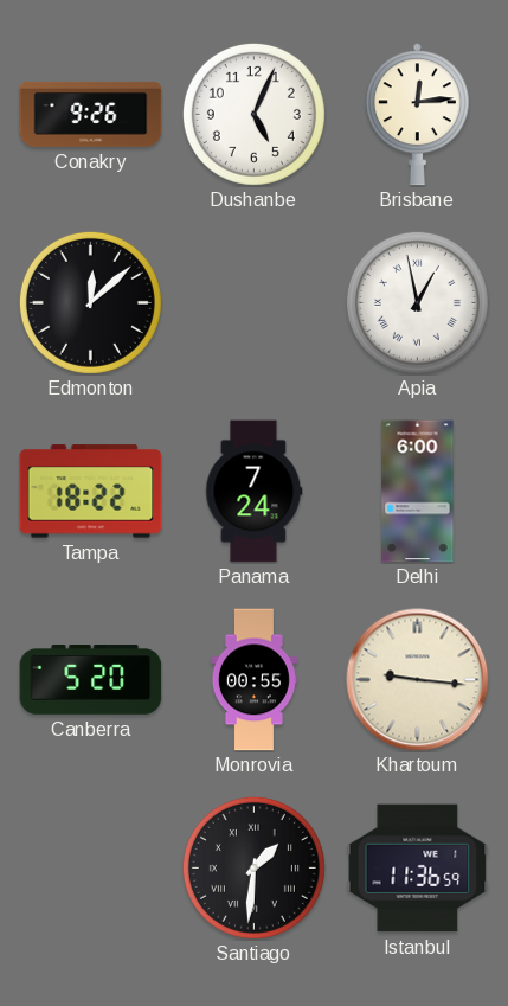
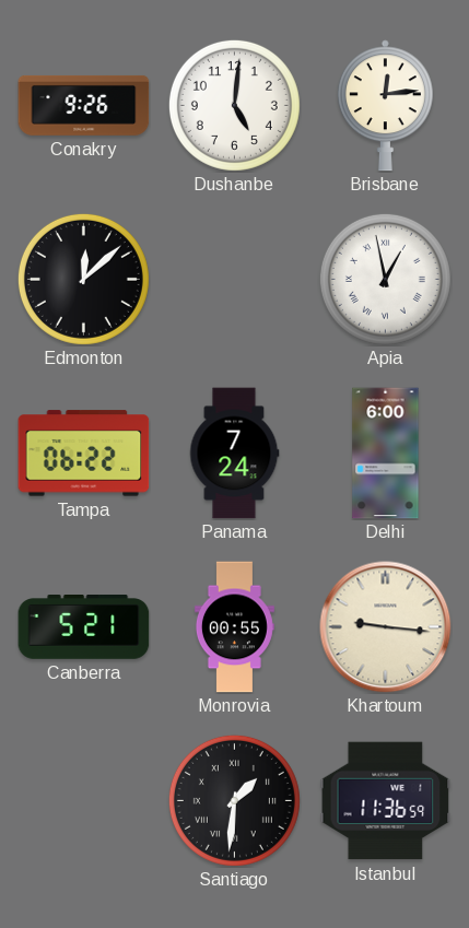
Dushanbe: 5:04 -> 5:01
Tampa: 18:22 -> 06:22
Canberra: 5:20 -> 5:21
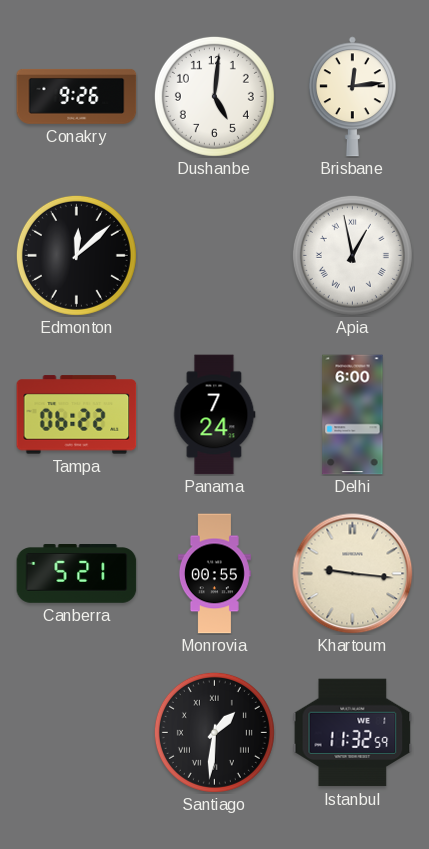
Istanbul: 11:36 -> 11:32
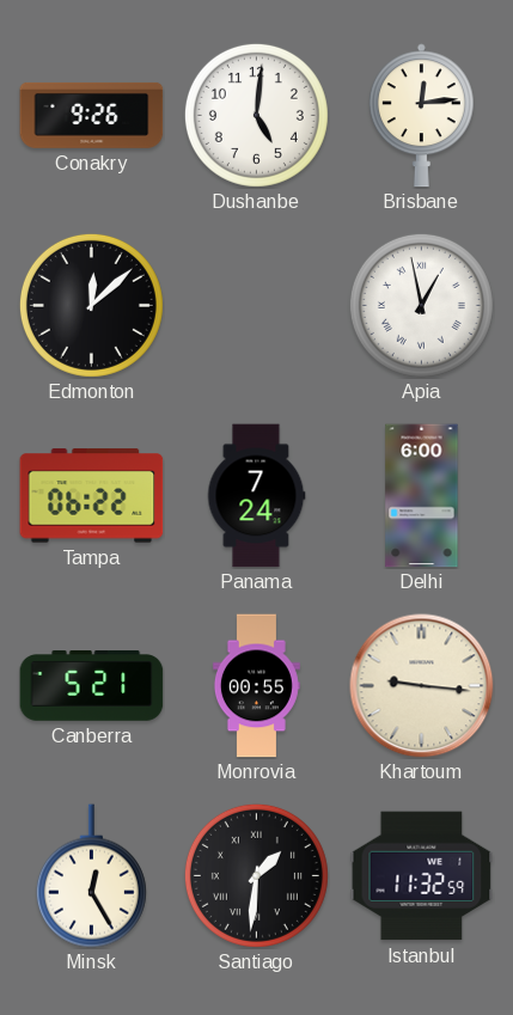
Minsk: none -> 12:25
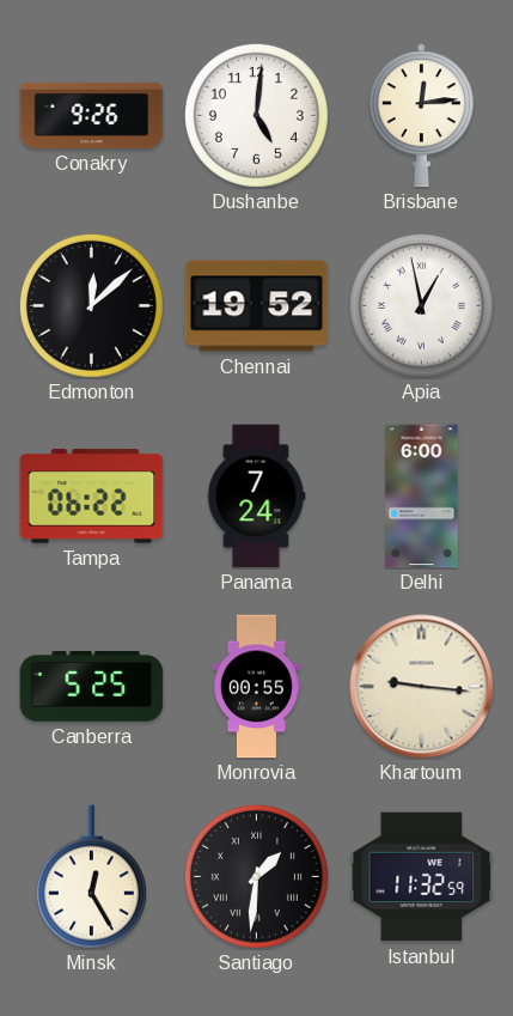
Chennai: none -> 19:52
Canberra: 5:21 -> 5:25
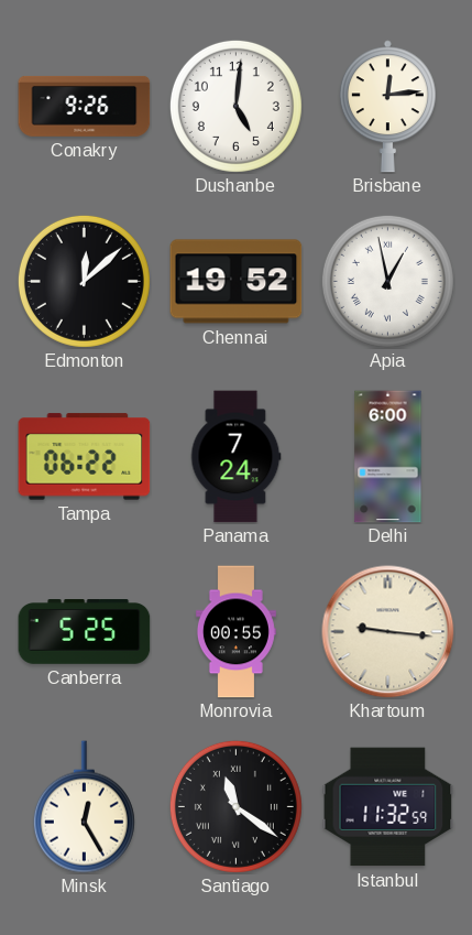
Santiago: 1:31 -> 11:21
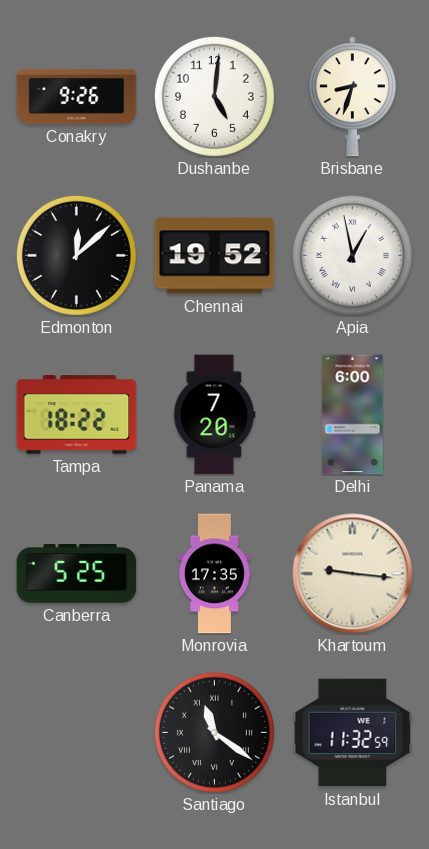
Brisbane: 12:14 -> 8:33
Tampa: 06:22 -> 18:22
Panama: 7:24 -> 7:20
Monrovia: 00:55 -> 17:35
Minsk: 12:25 -> none
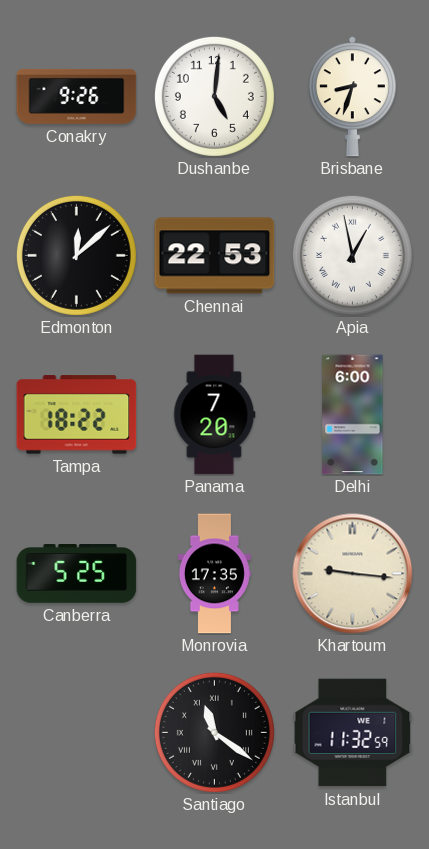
Chennai: 19:52 -> 22:53
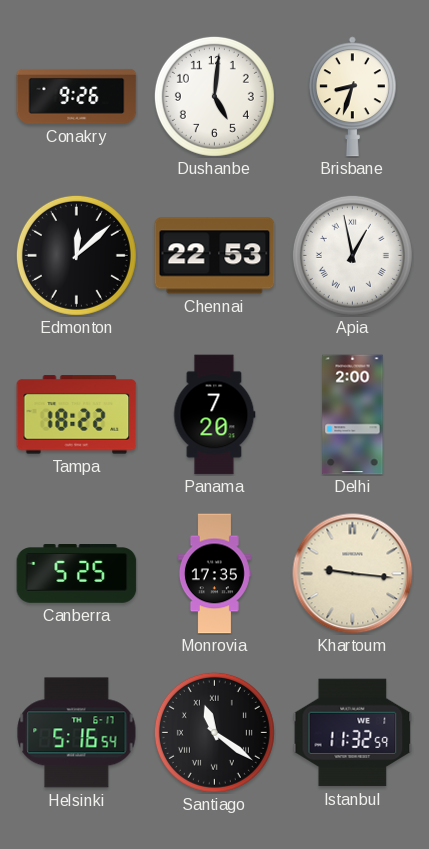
Delhi: 6:00 -> 2:00
Helsinki: none -> 5:16
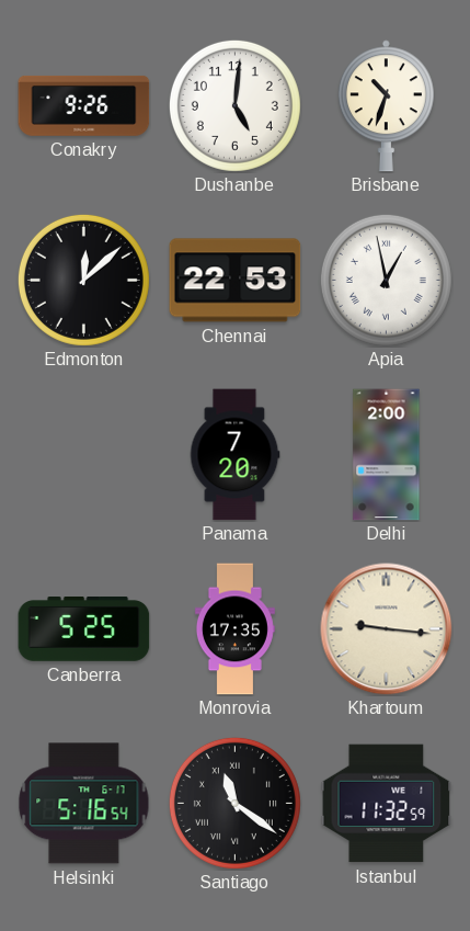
Brisbane: 8:33 -> 10:33
Tampa: 18:22 -> none
